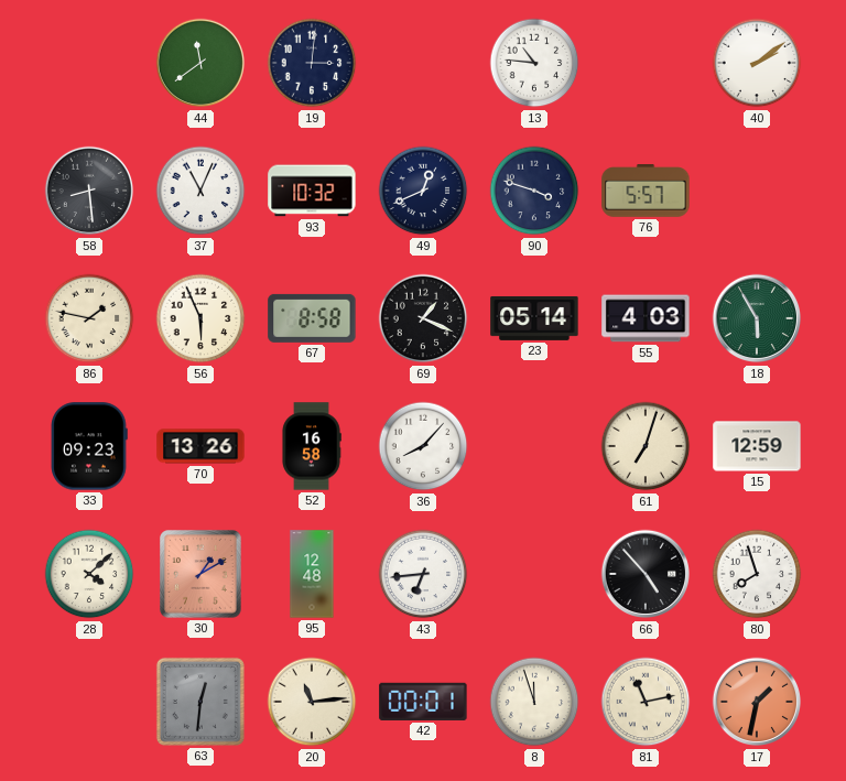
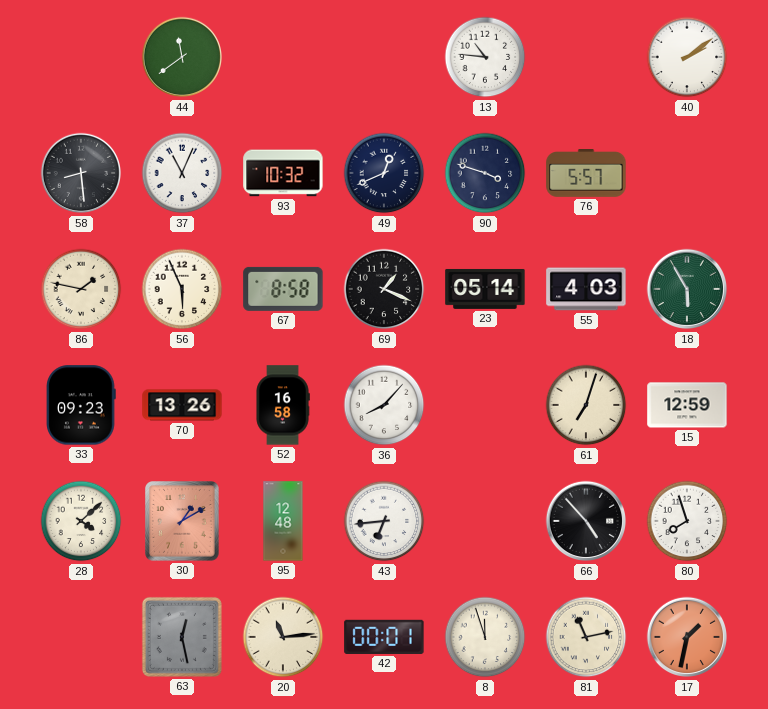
19: 3:01 -> none
63: 12:31 -> 12:28
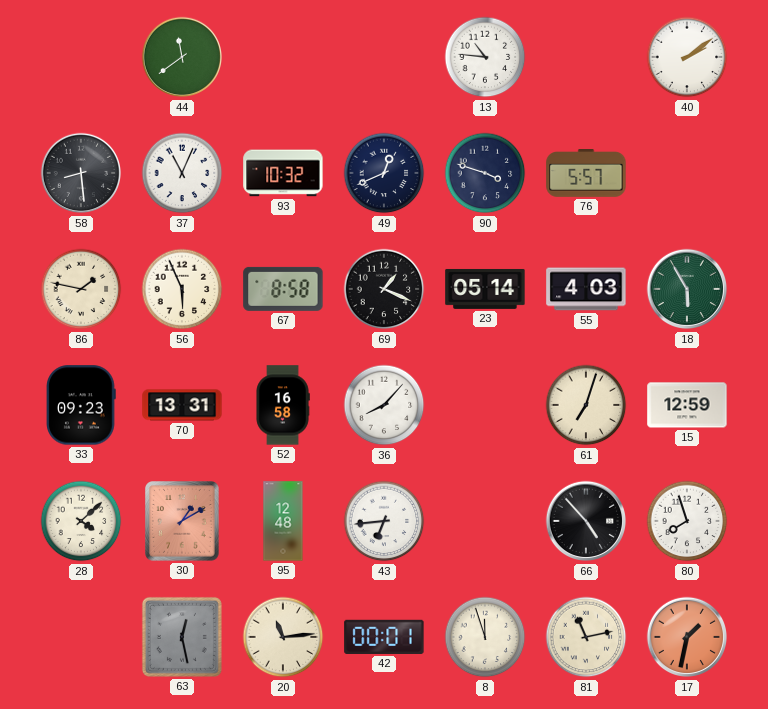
70: 13:26 -> 13:31
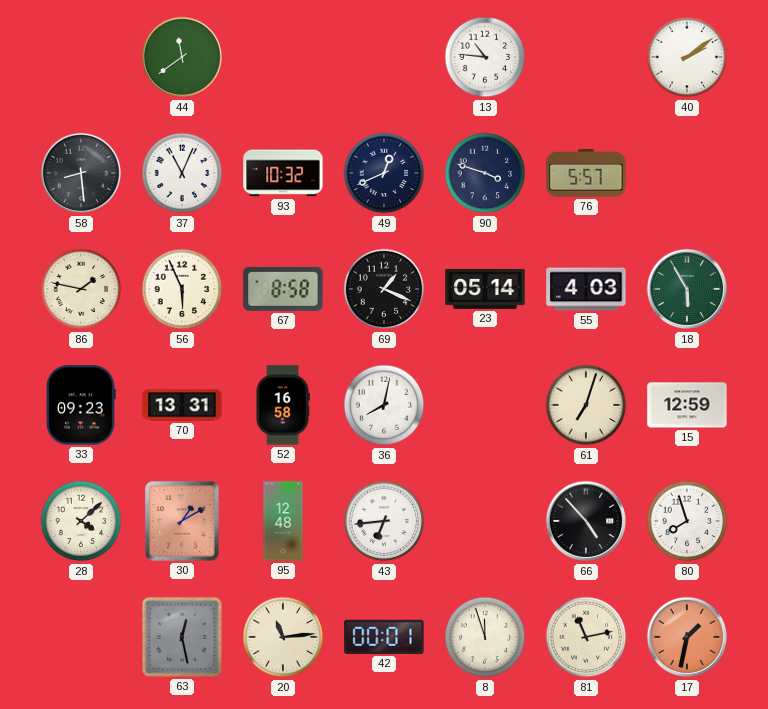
36: 8:07 -> 8:02
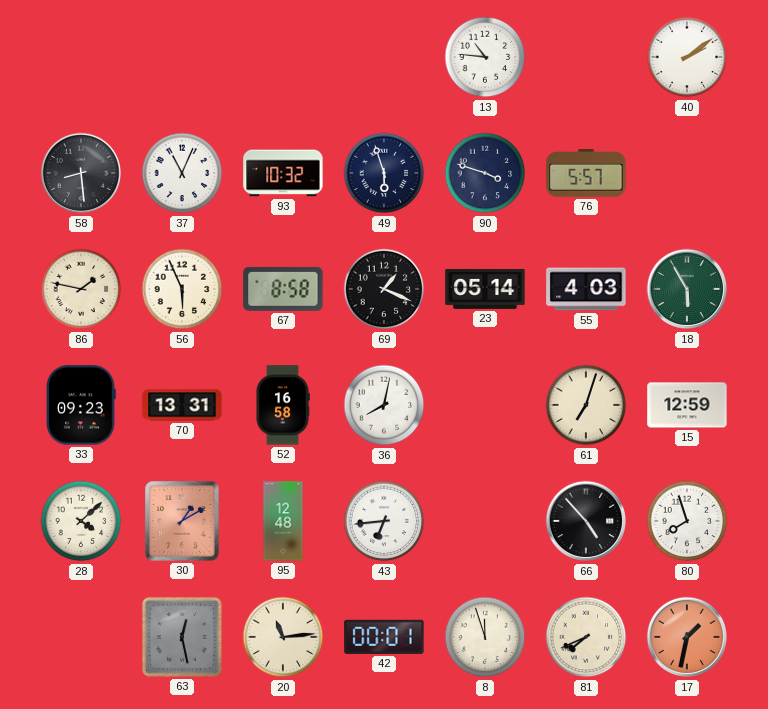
44: 11:39 -> none
49: 12:41 -> 5:57
81: 11:13 -> 7:41
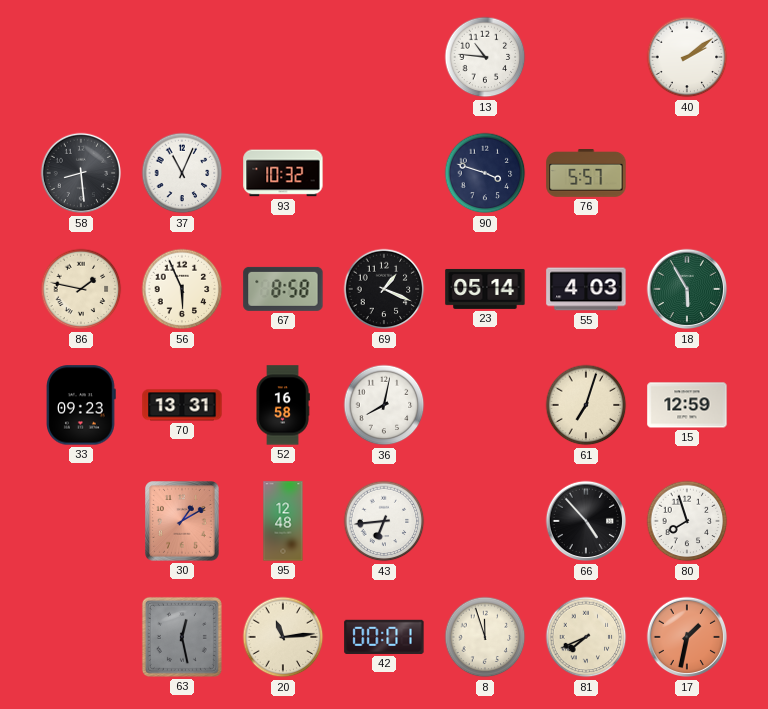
49: 5:57 -> none
28: 4:08 -> none
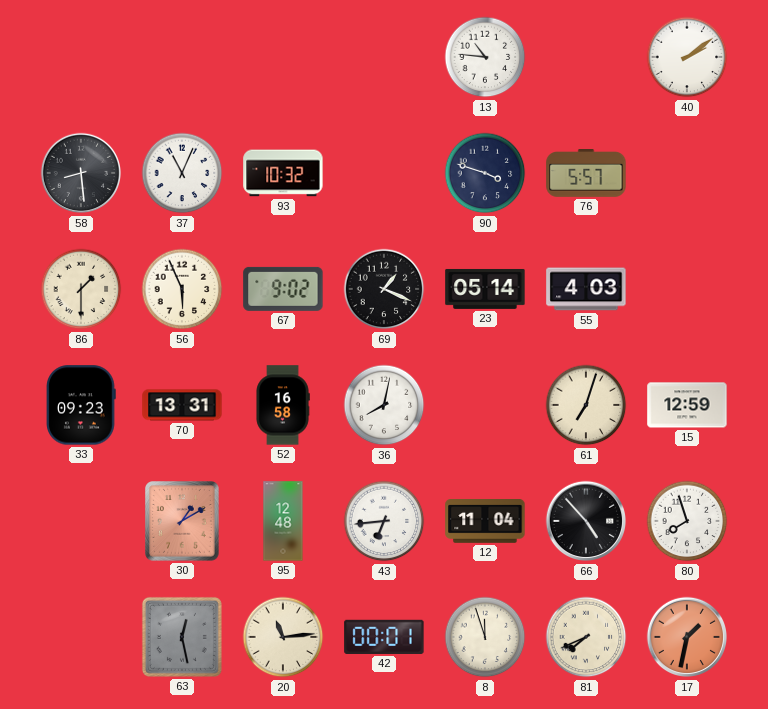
86: 1:47 -> 1:30
67: 8:58 -> 9:02
18: 5:55 -> none
12: none -> 11:04
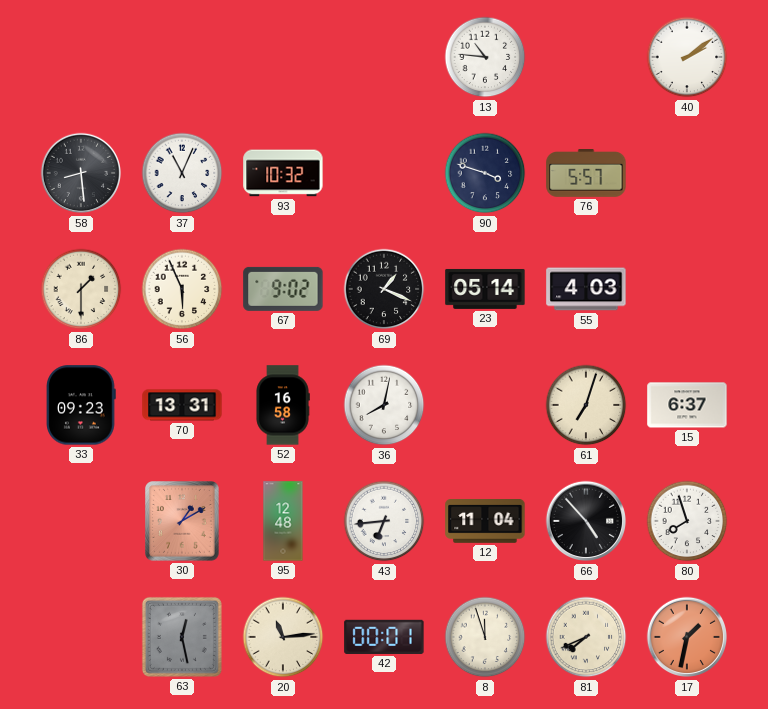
15: 12:59 -> 6:37
